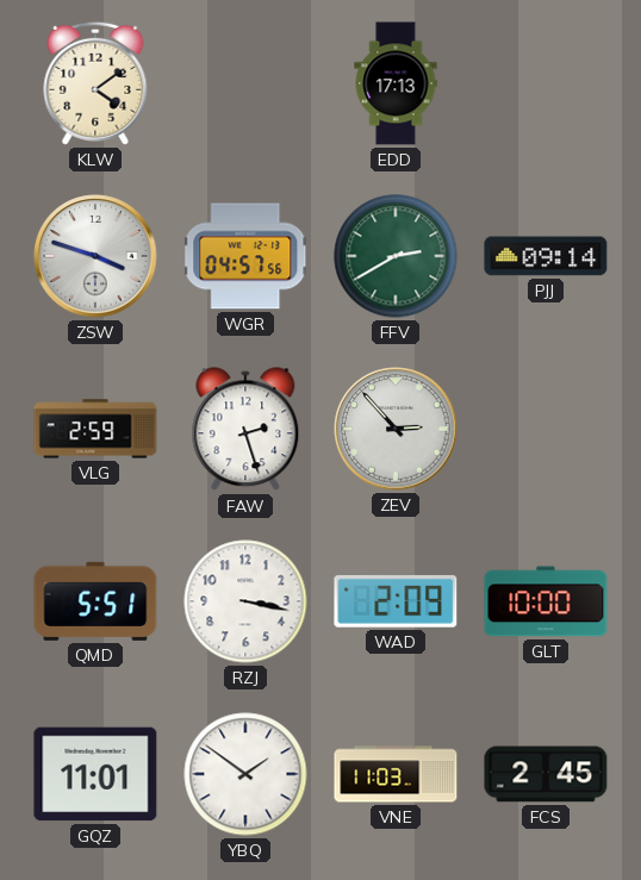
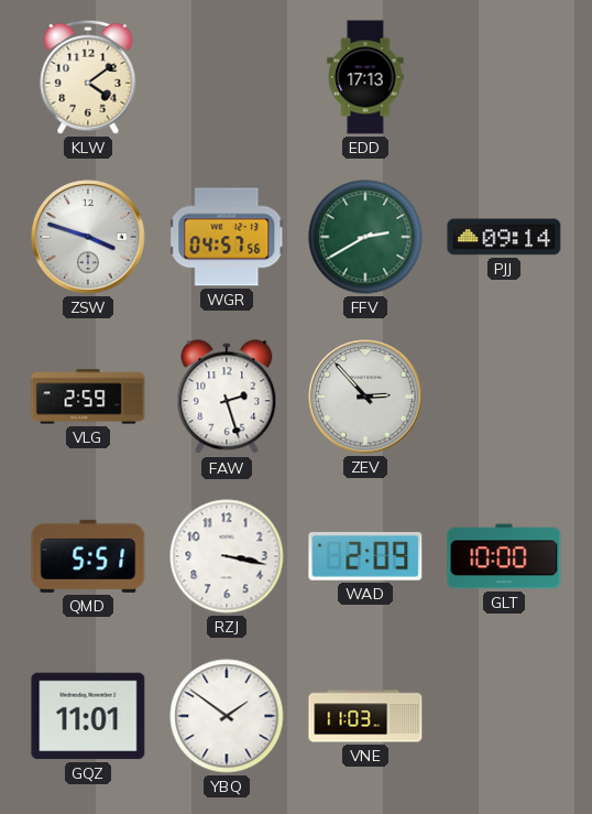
FCS: 2:45 -> none
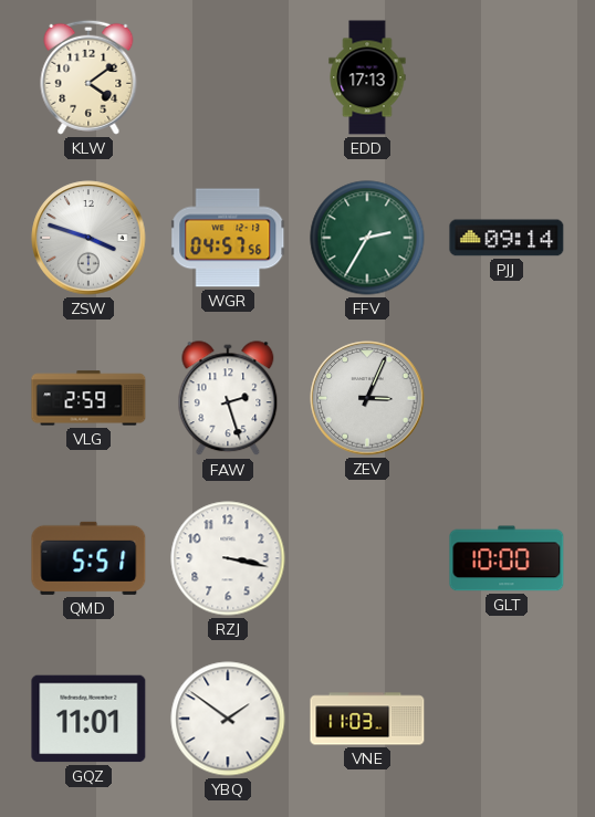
FFV: 2:40 -> 2:35
ZEV: 2:53 -> 3:04
WAD: 2:09 -> none
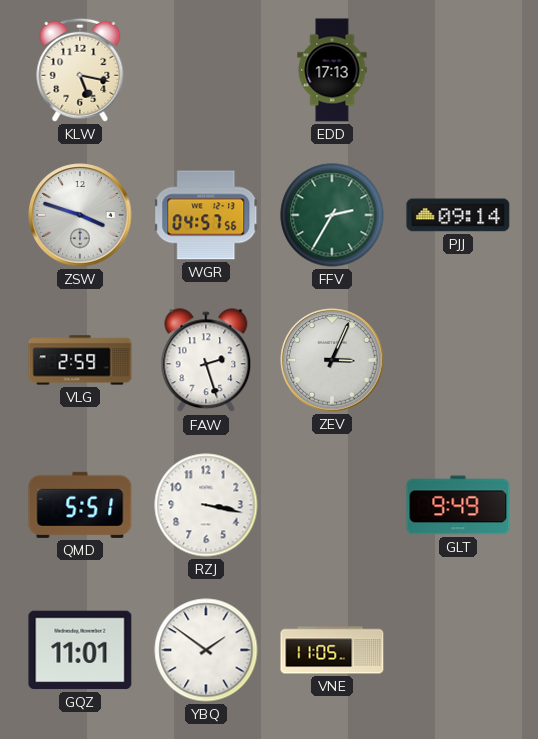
KLW: 4:09 -> 5:17
GLT: 10:00 -> 9:49
VNE: 11:03 -> 11:05
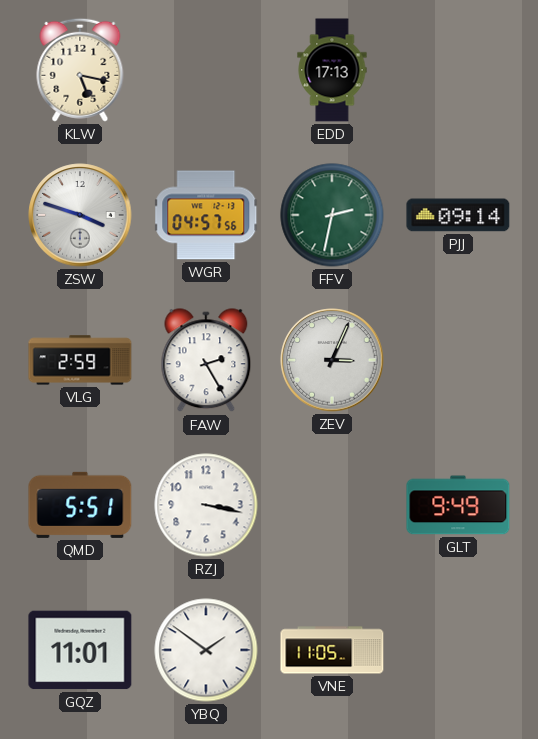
FFV: 2:35 -> 2:32
FAW: 2:27 -> 2:25
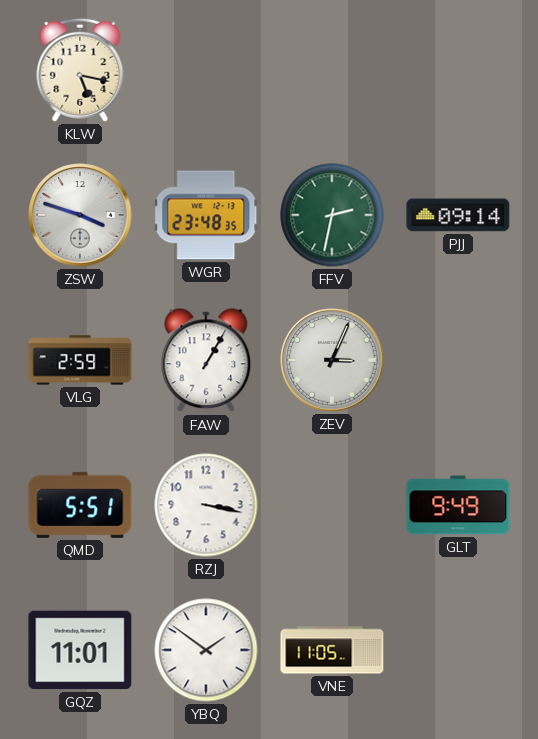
EDD: 17:13 -> none
WGR: 04:57 -> 23:48
FAW: 2:25 -> 1:05
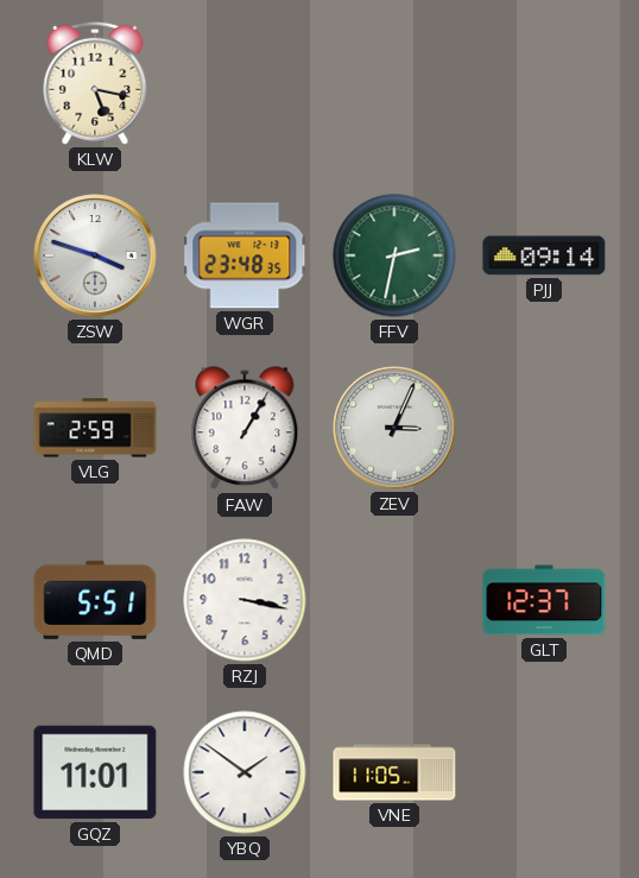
GLT: 9:49 -> 12:37
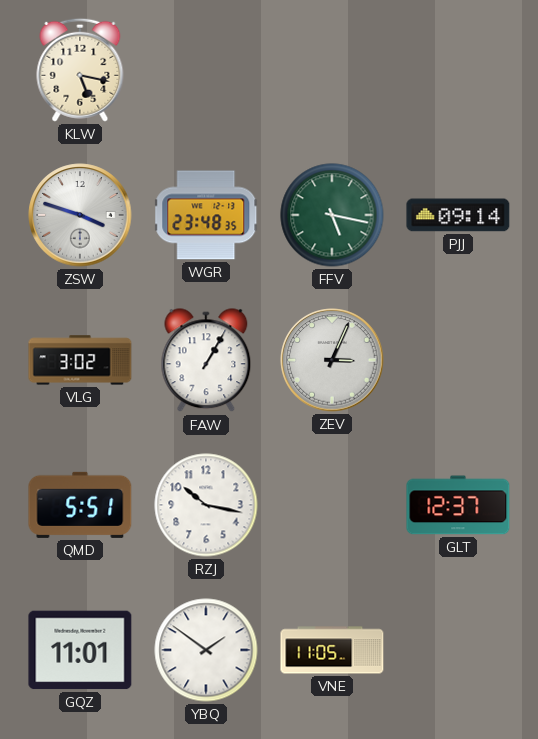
FFV: 2:32 -> 5:17
VLG: 2:59 -> 3:02
RZJ: 3:17 -> 10:17
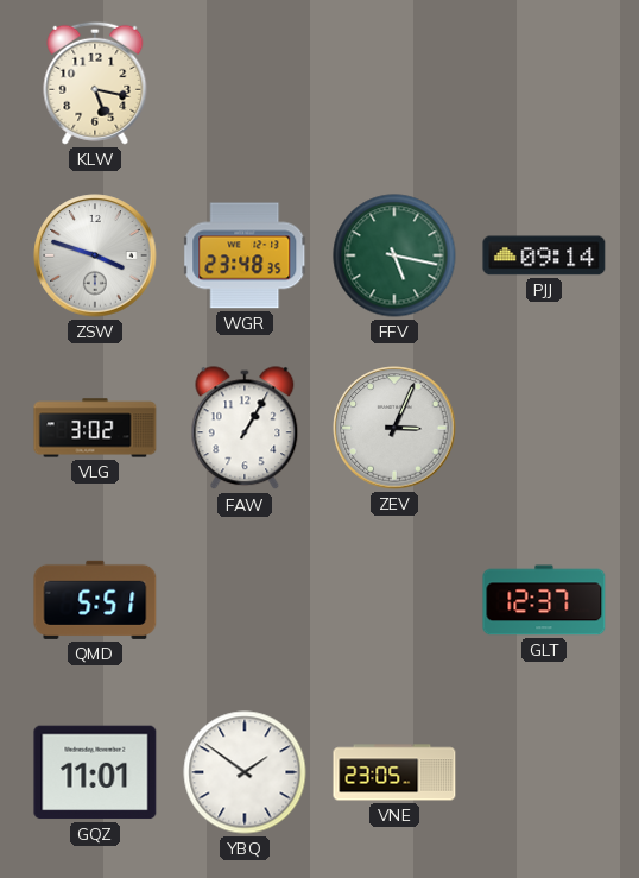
RZJ: 10:17 -> none
VNE: 11:05 -> 23:05
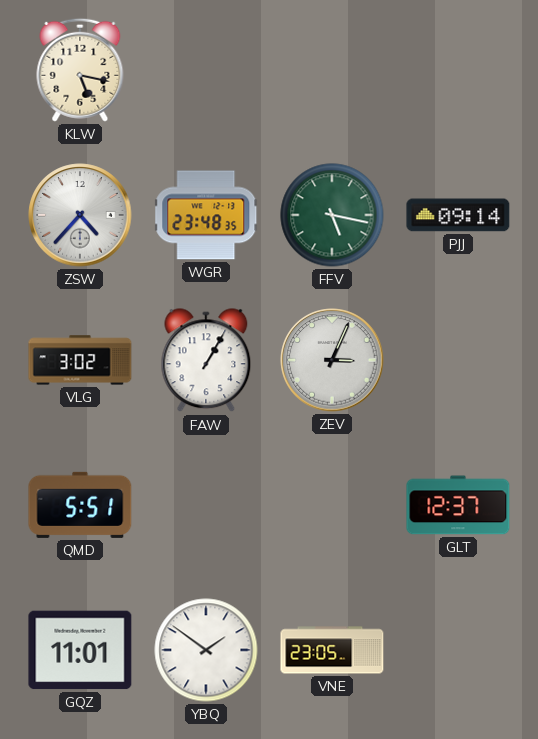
ZSW: 3:48 -> 4:37
